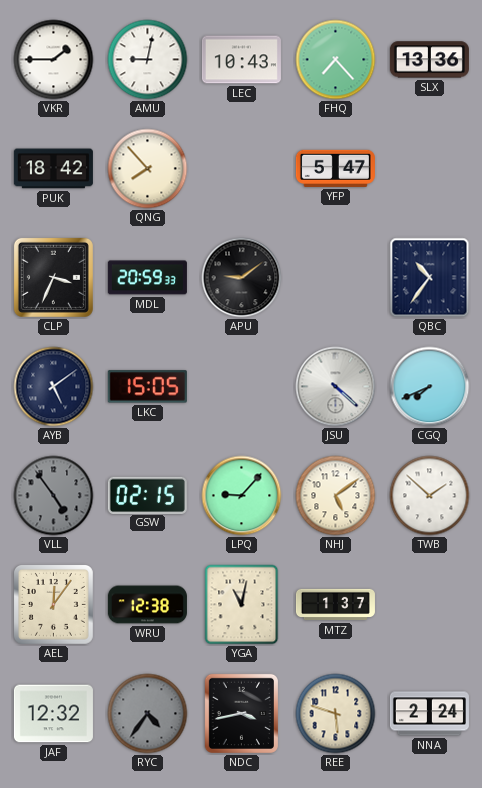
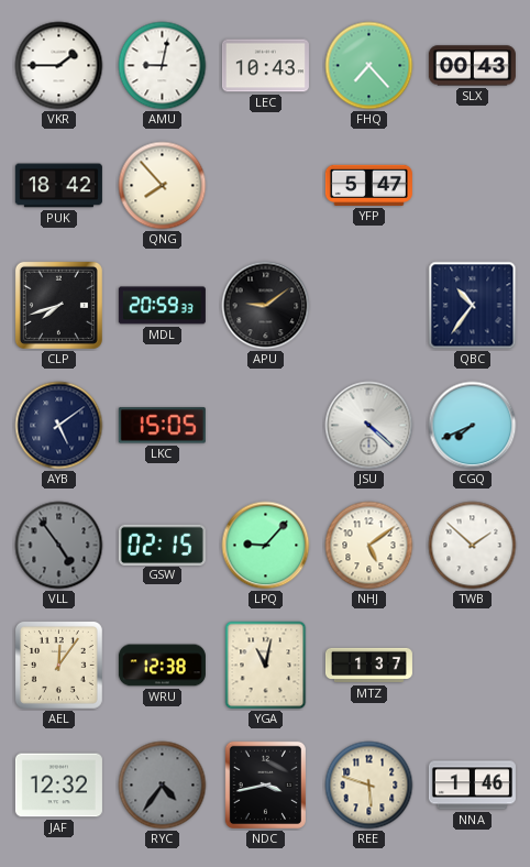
SLX: 13:36 -> 00:43
CLP: 3:34 -> 7:42
NNA: 2:24 -> 1:46
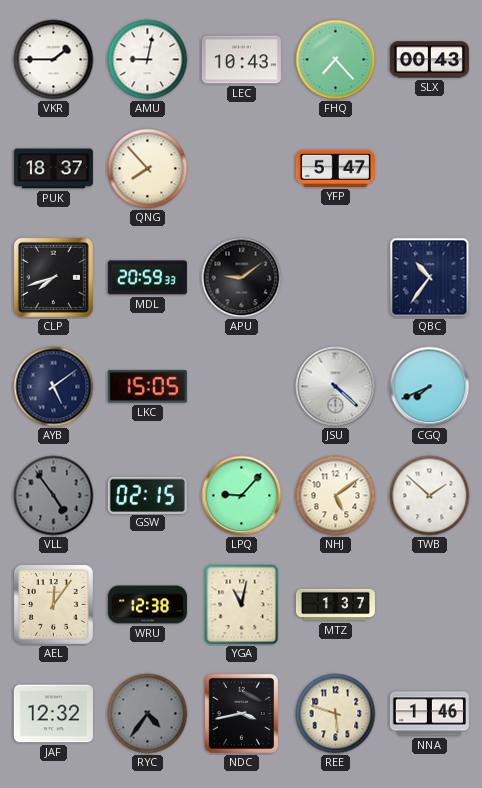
PUK: 18:42 -> 18:37
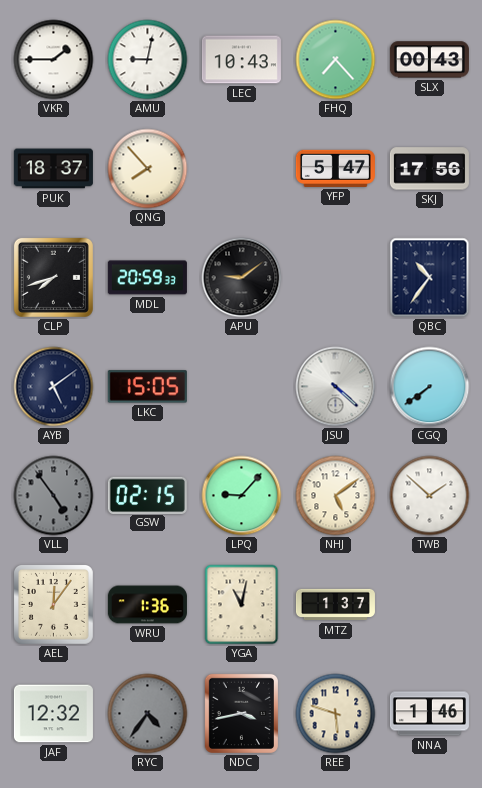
SKJ: none -> 17:56
CGQ: 7:41 -> 7:39
WRU: 12:38 -> 1:36
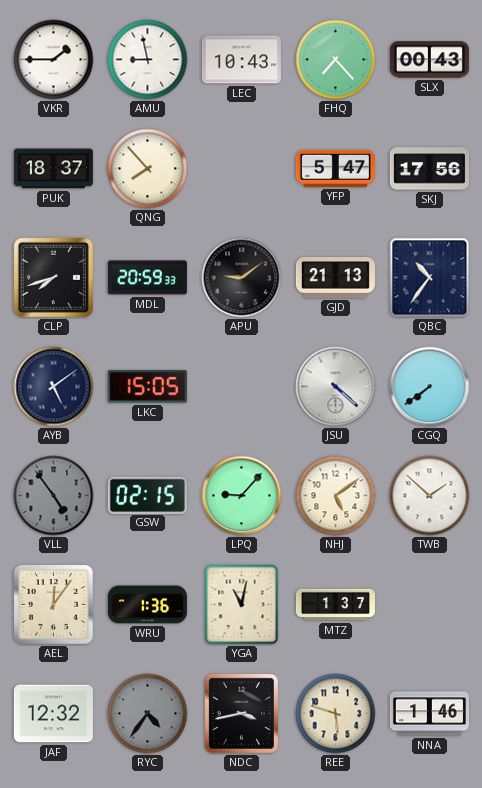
AMU: 9:02 -> 8:58
GJD: none -> 21:13
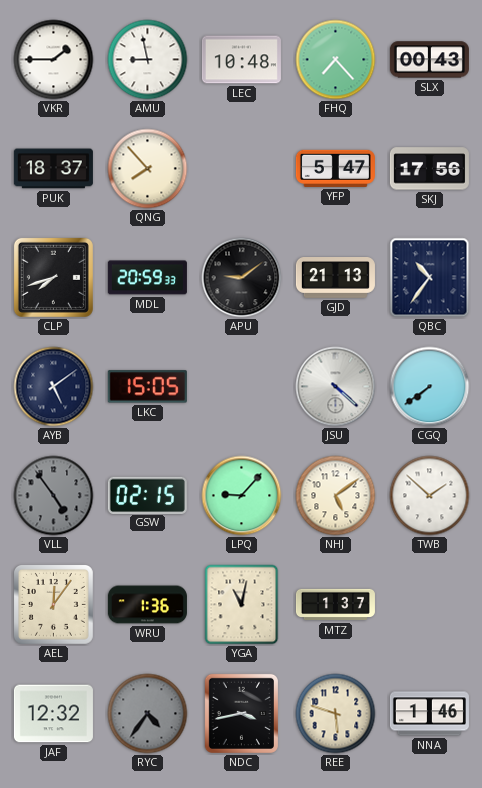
LEC: 10:43 -> 10:48
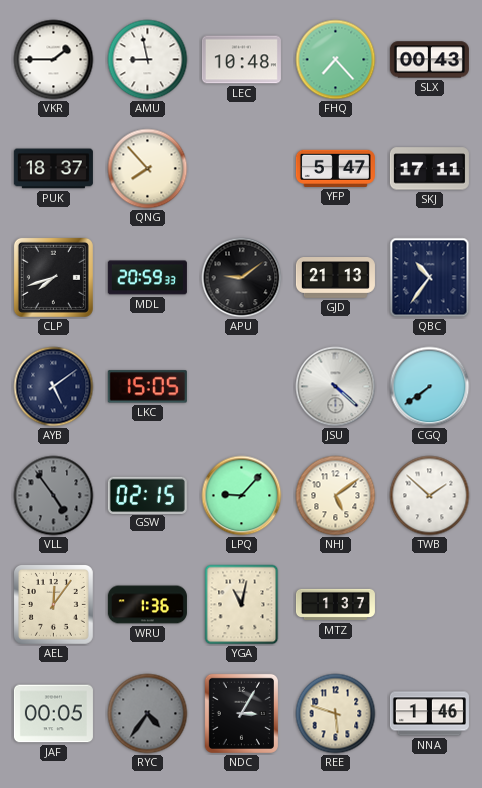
SKJ: 17:56 -> 17:11
JAF: 12:32 -> 00:05
NDC: 3:43 -> 3:05
